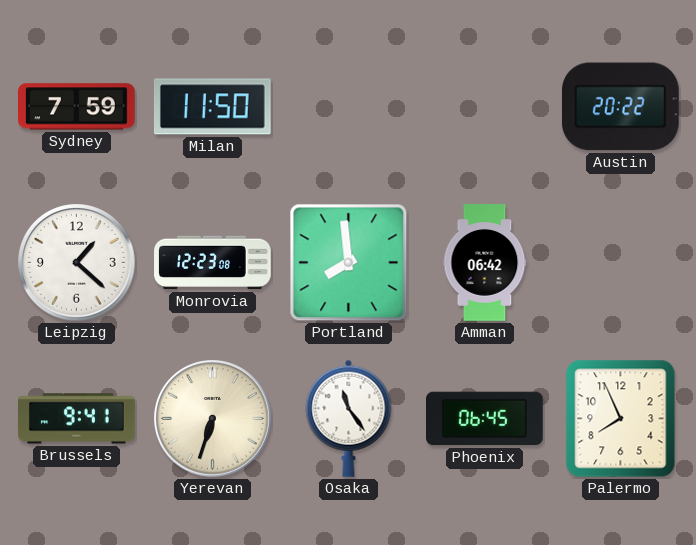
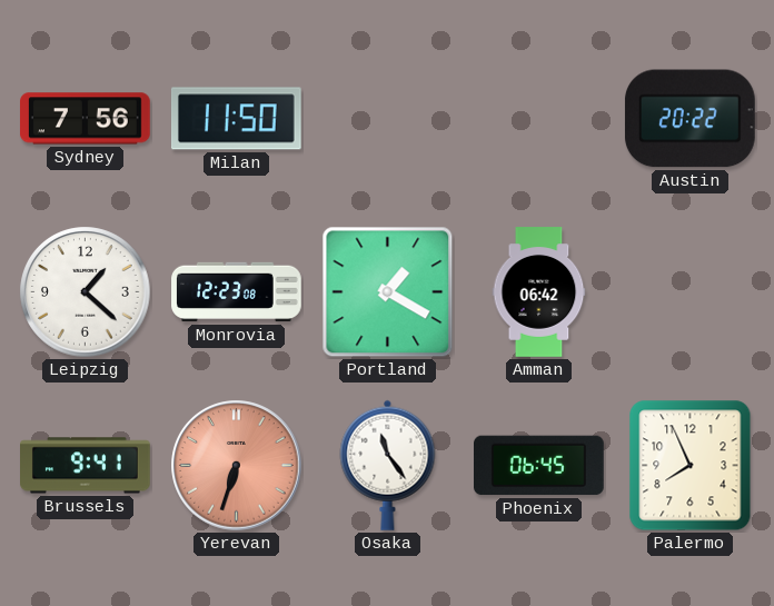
Sydney: 7:59 -> 7:56
Portland: 7:59 -> 1:20
Yerevan dial: cream -> salmon
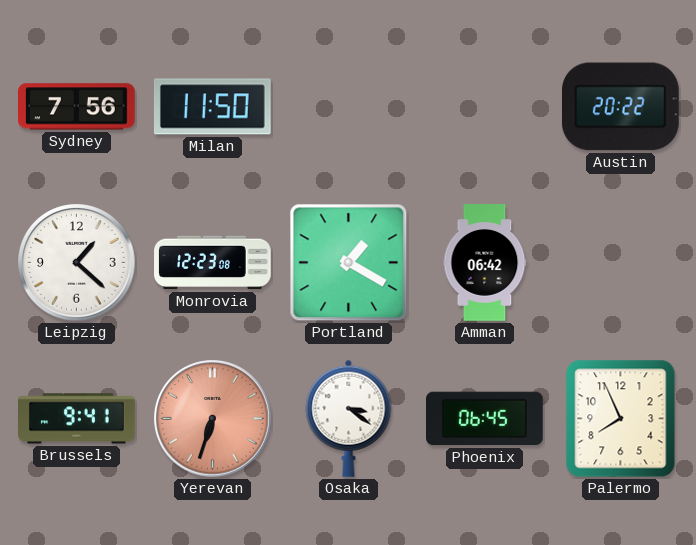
Osaka: 11:24 -> 3:21
